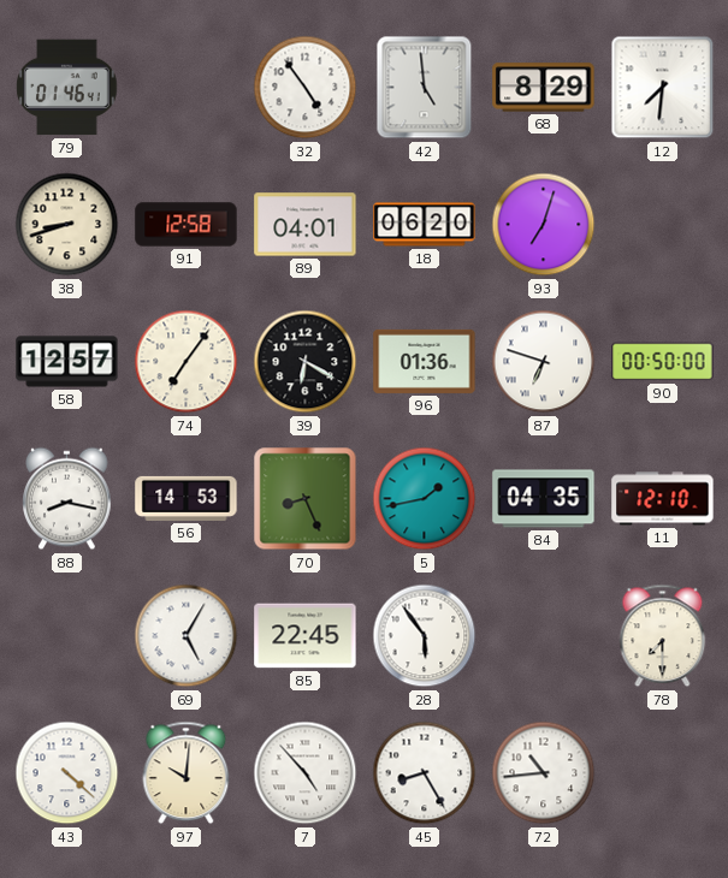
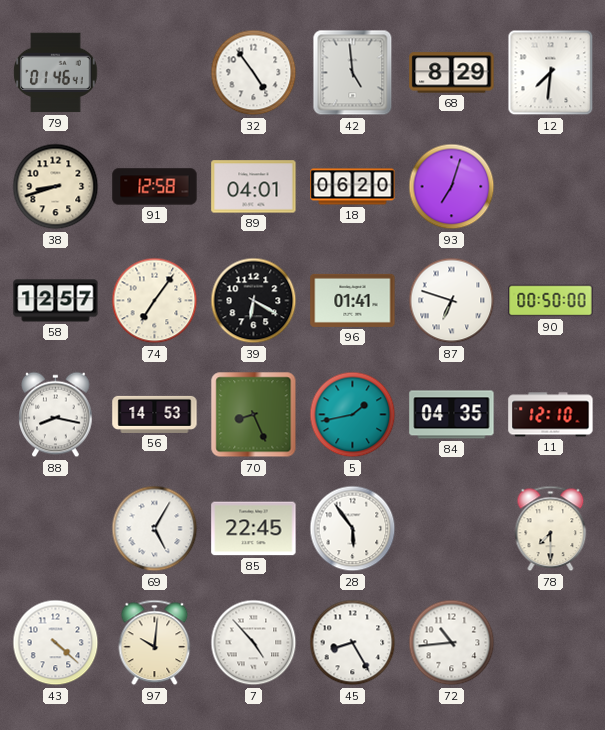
96: 01:36 -> 01:41
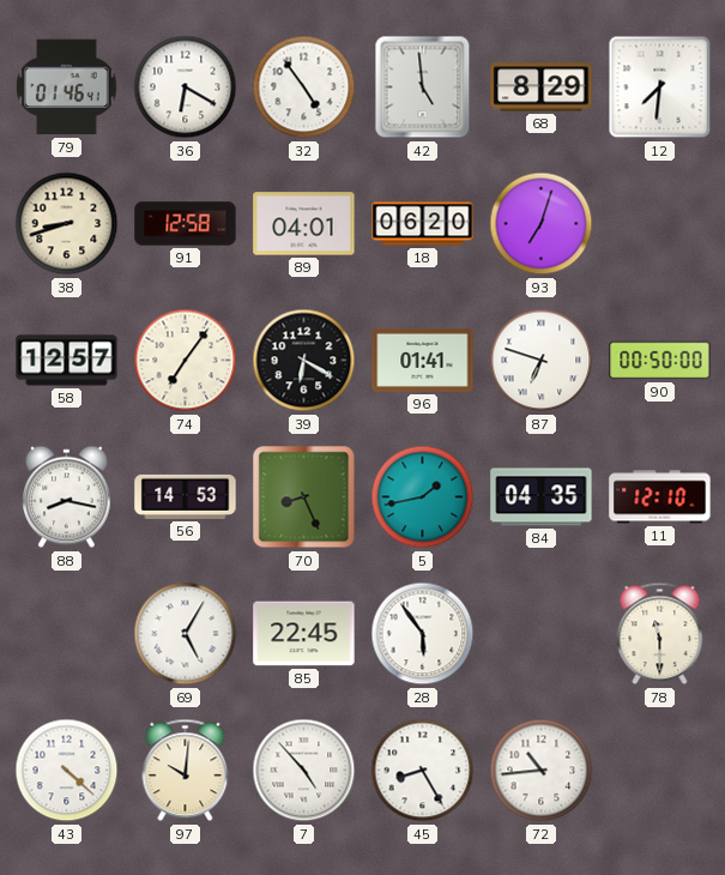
36: none -> 6:20
78: 7:30 -> 11:30
